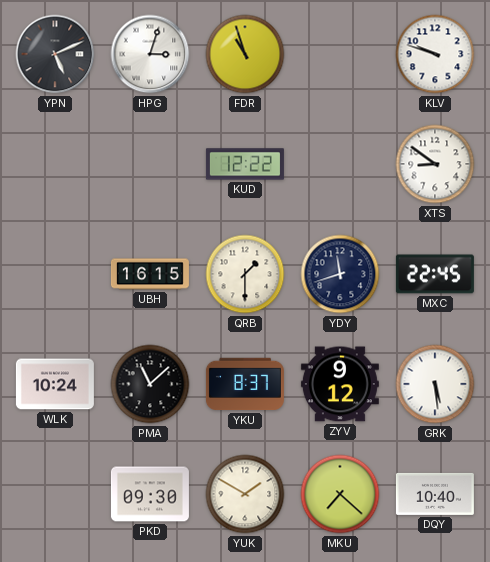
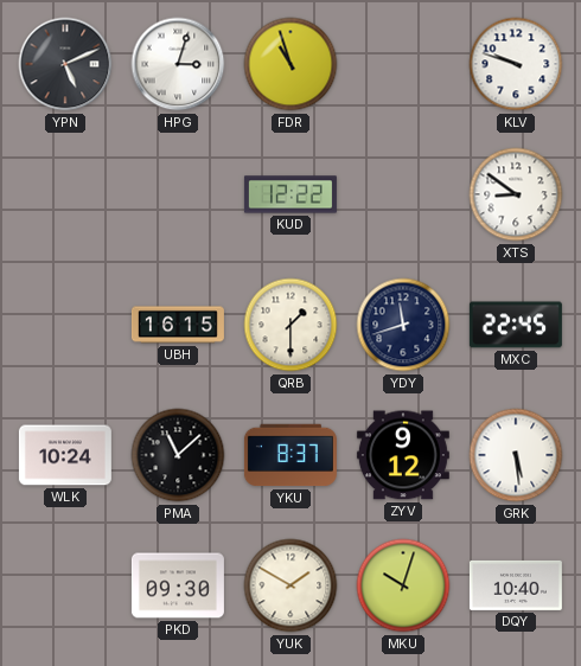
MKU: 7:22 -> 10:03
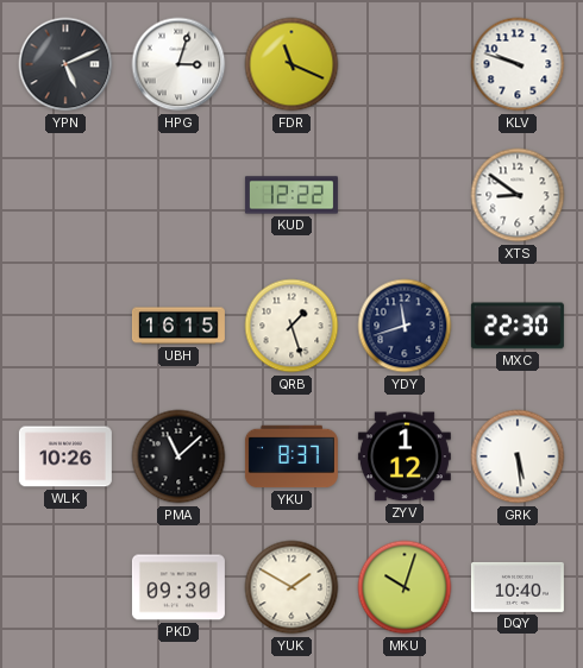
FDR: 10:57 -> 11:19
QRB: 1:30 -> 1:27
MXC: 22:45 -> 22:30
WLK: 10:24 -> 10:26
ZYV: 9:12 -> 1:12
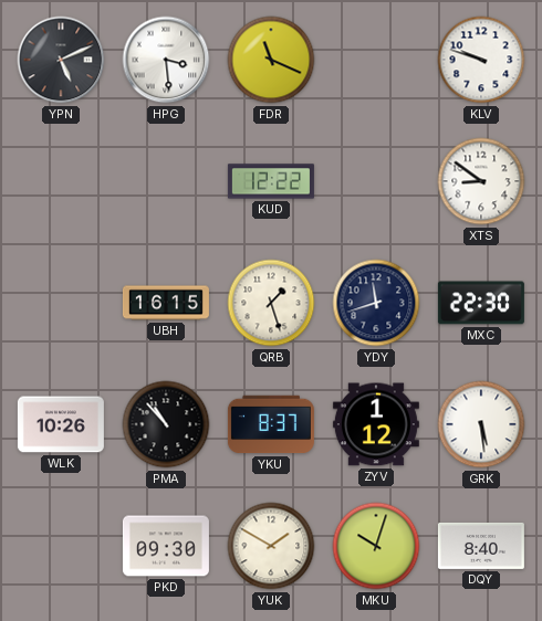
HPG: 3:03 -> 3:29
PMA: 11:08 -> 10:53
DQY: 10:40 -> 8:40
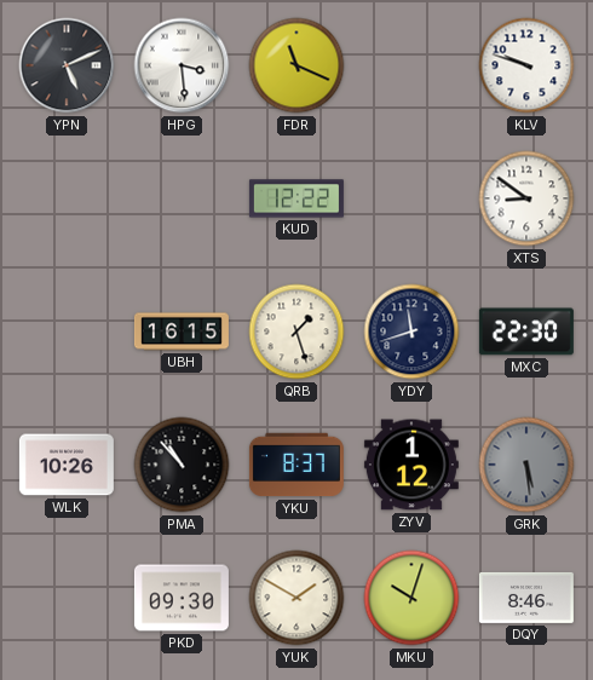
GRK dial: white -> grey
DQY: 8:40 -> 8:46
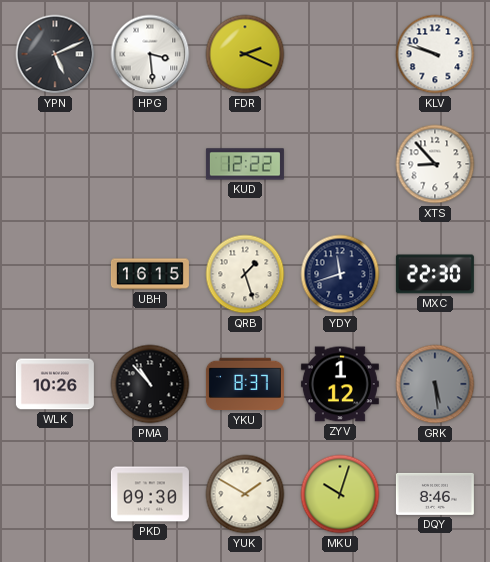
FDR: 11:19 -> 2:19
XTS: 8:51 -> 8:53
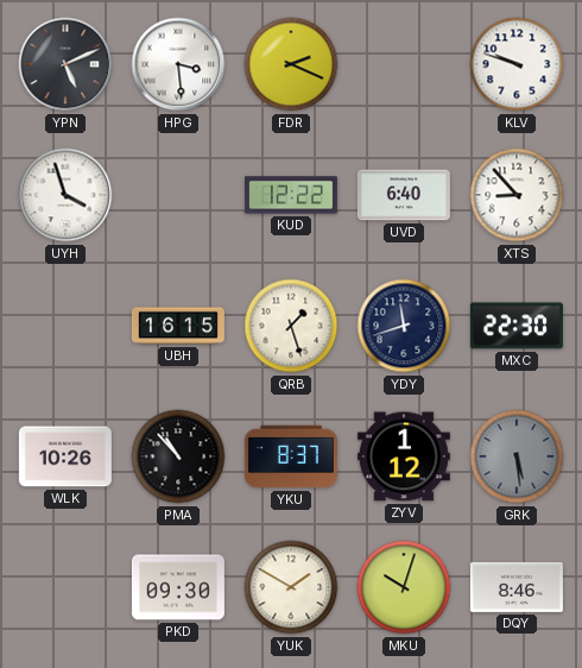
UYH: none -> 3:57
UVD: none -> 6:40
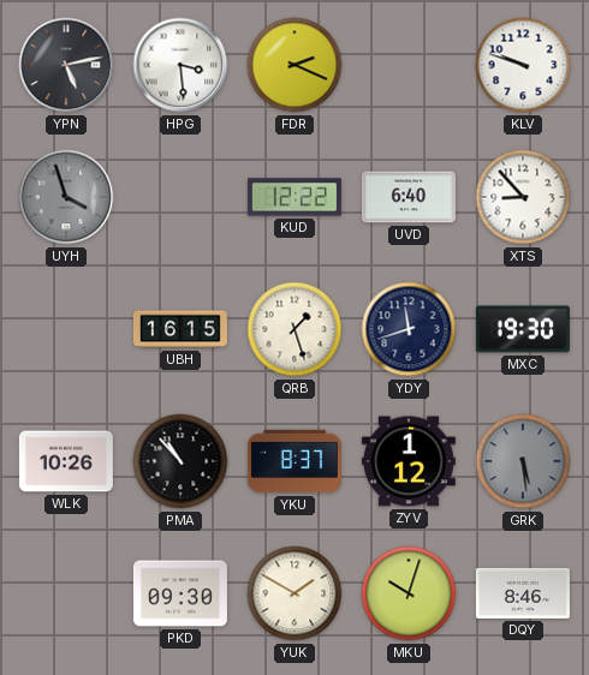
YPN: 5:11 -> 5:13
UYH dial: white -> grey
MXC: 22:30 -> 19:30
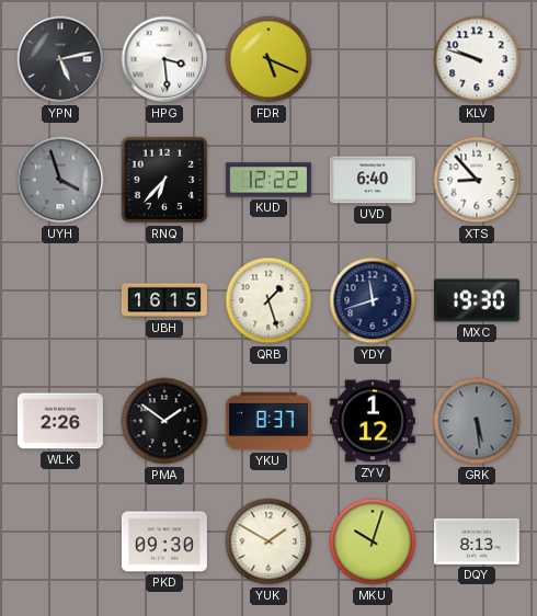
FDR: 2:19 -> 5:19
RNQ: none -> 6:37
WLK: 10:26 -> 2:26
PMA: 10:53 -> 1:51
DQY: 8:46 -> 8:13
